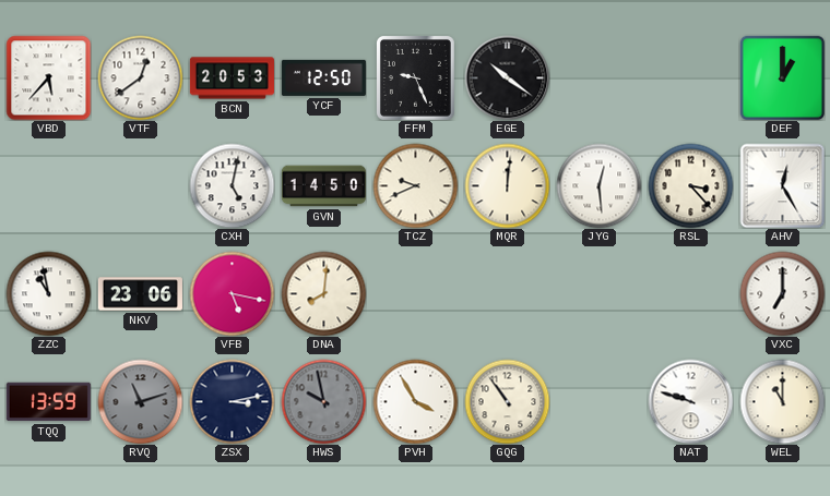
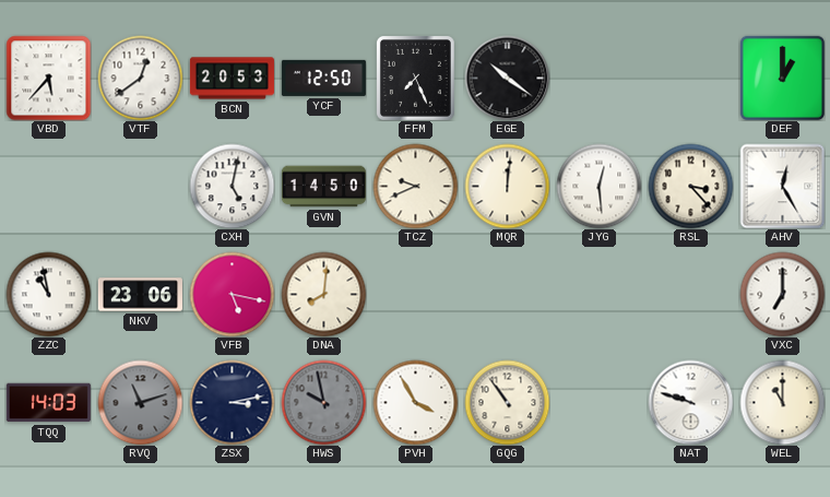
FFM: 9:26 -> 7:26
TQQ: 13:59 -> 14:03
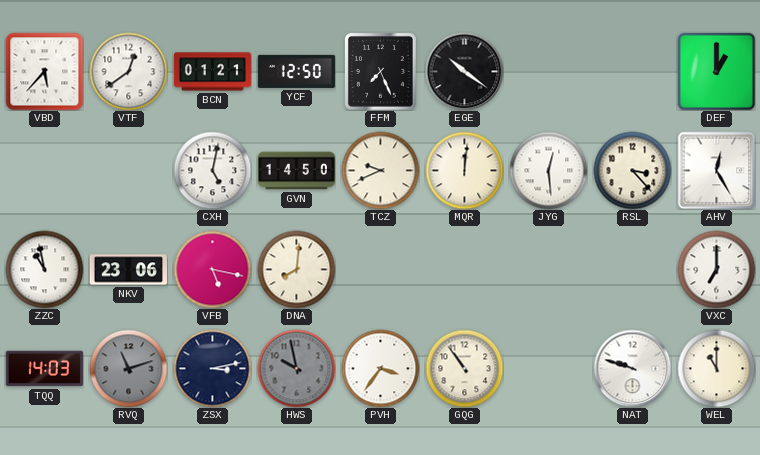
BCN: 20:53 -> 01:21
PVH: 3:55 -> 3:36
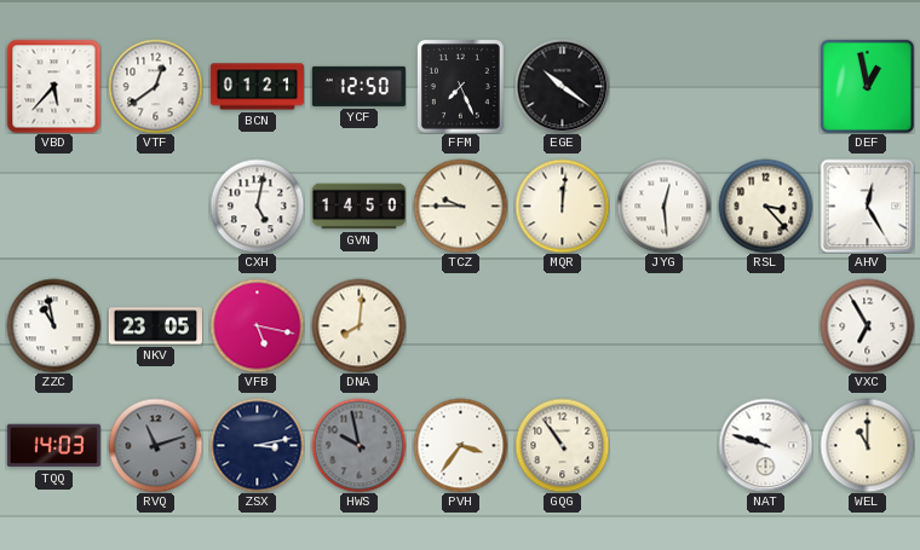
DEF: 1:00 -> 12:58
TCZ: 9:41 -> 9:45
NKV: 23:06 -> 23:05
VXC: 7:00 -> 6:55
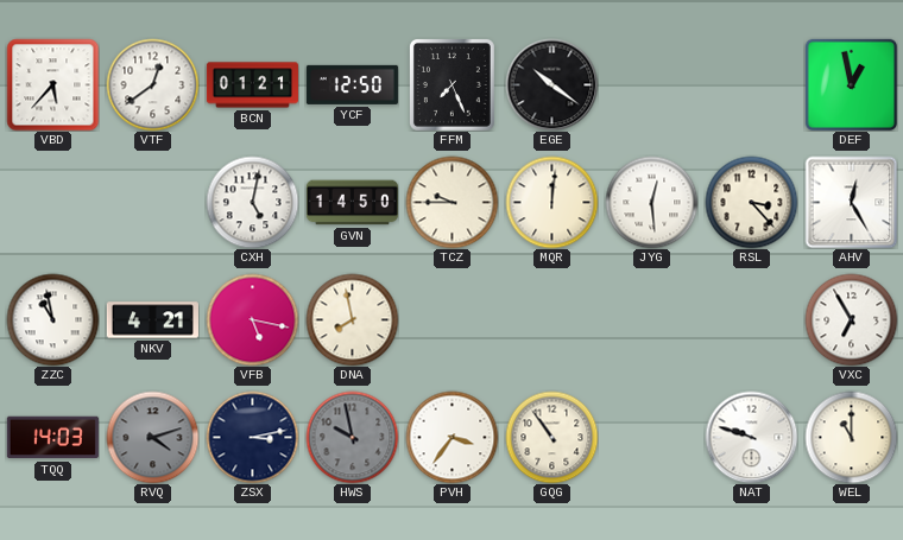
NKV: 23:05 -> 4:21
DNA: 8:01 -> 7:58
RVQ: 11:12 -> 4:12
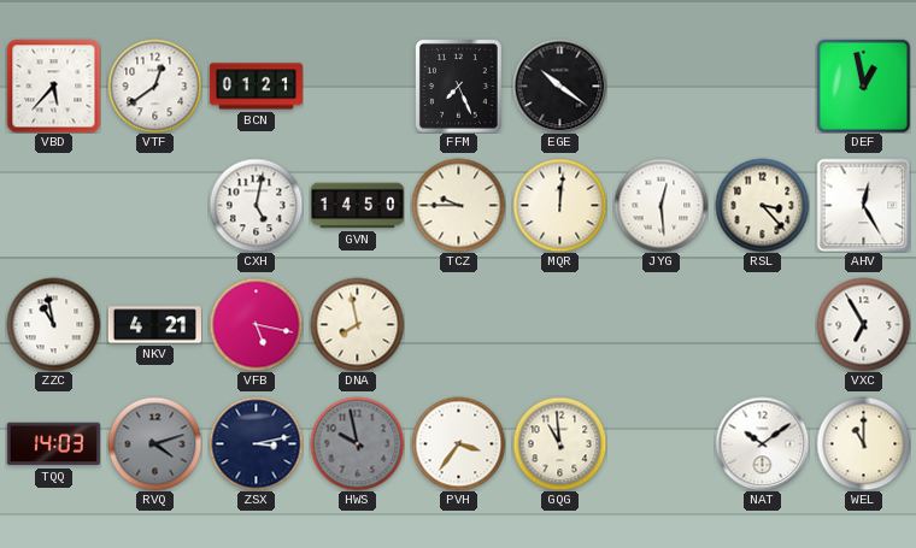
YCF: 12:50 -> none
GQG: 10:54 -> 10:59
NAT: 9:48 -> 10:09
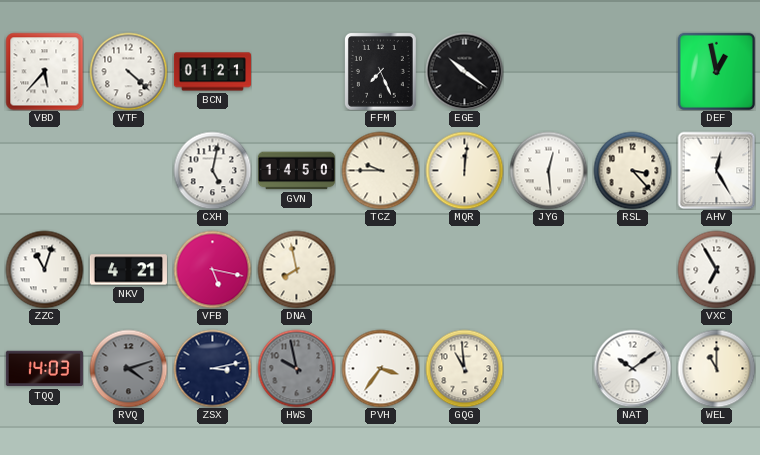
VTF: 12:39 -> 4:22
ZZC: 10:58 -> 11:03
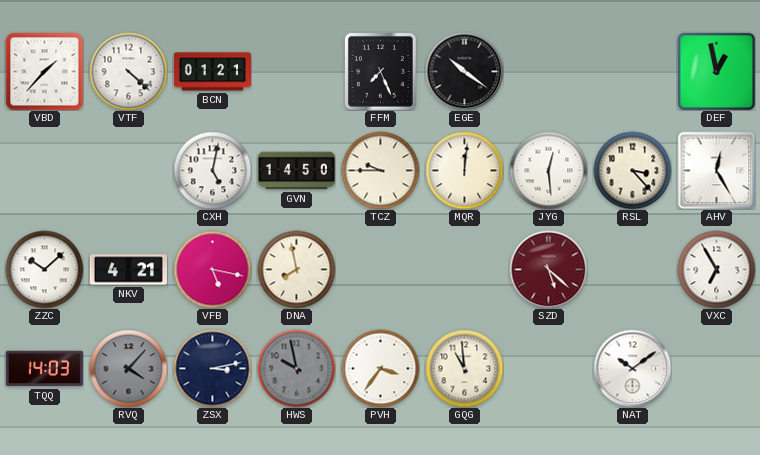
VBD: 5:37 -> 1:37
ZZC: 11:03 -> 10:08
SZD: none -> 5:22
RVQ: 4:12 -> 4:07
WEL: 11:00 -> none
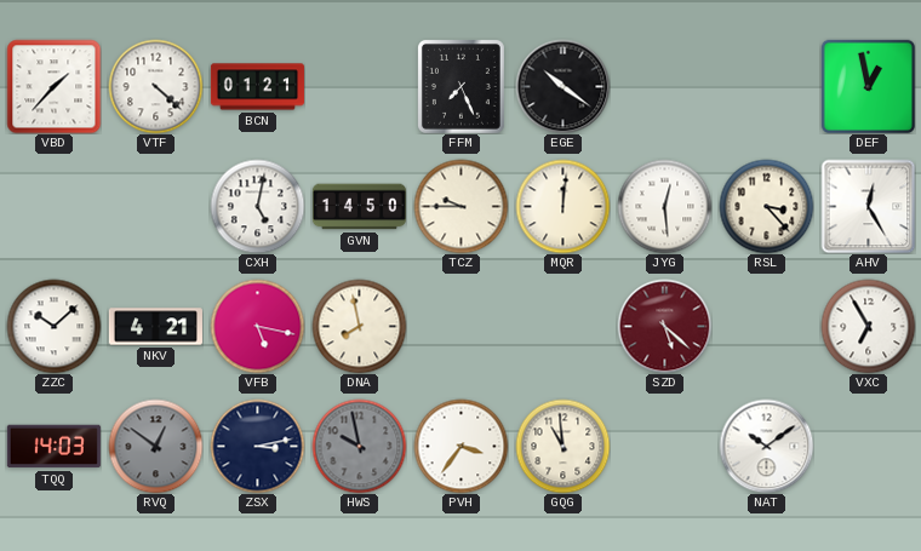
RVQ: 4:07 -> 12:51
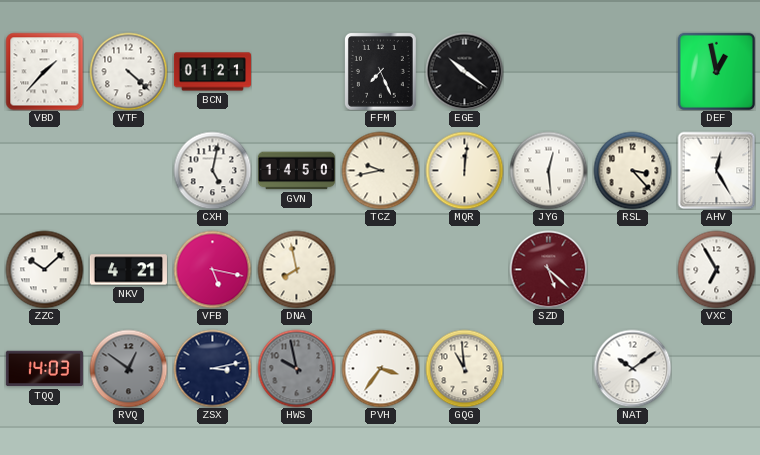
TCZ: 9:45 -> 9:43
